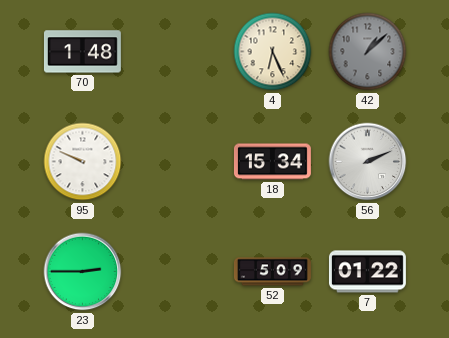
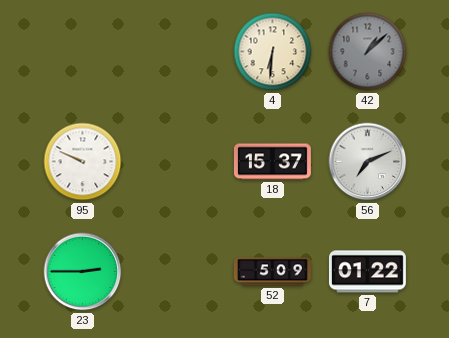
70: 1:48 -> none
4: 6:26 -> 6:31
18: 15:34 -> 15:37
56: 2:11 -> 7:11
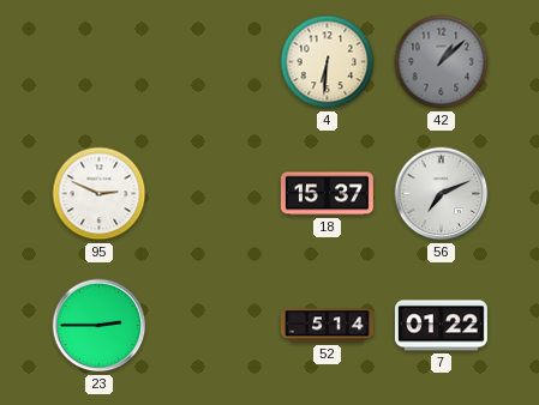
95: 9:49 -> 2:49
52: 5:09 -> 5:14
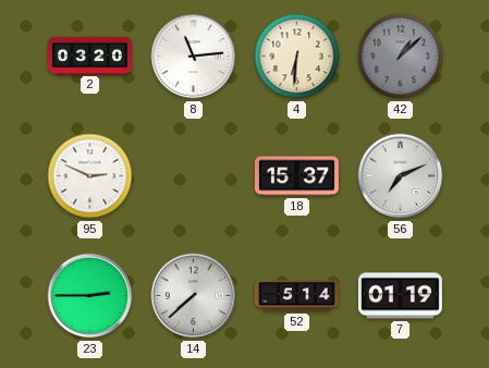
2: none -> 03:20
8: none -> 11:14
14: none -> 7:38
7: 01:22 -> 01:19
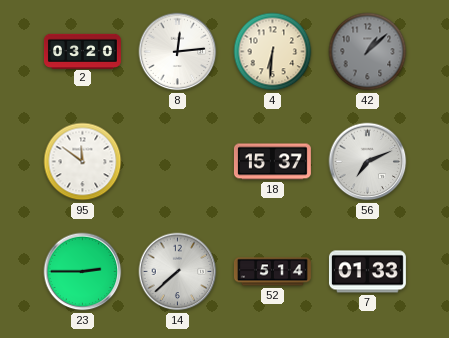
8: 11:14 -> 12:14
95: 2:49 -> 11:51
7: 01:19 -> 01:33
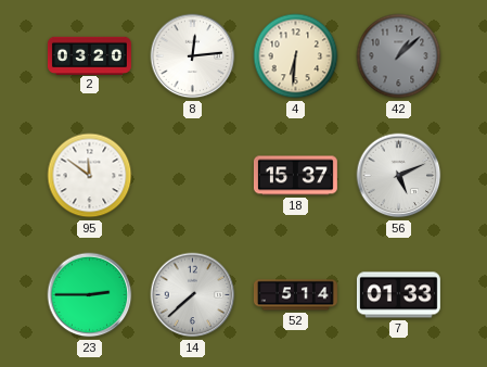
56: 7:11 -> 5:11
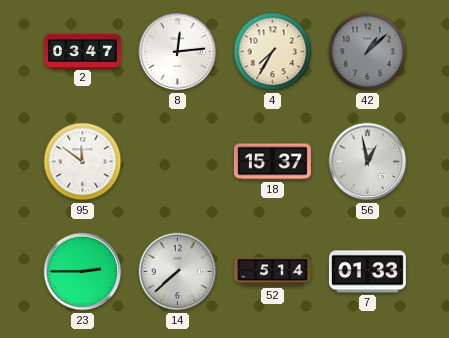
2: 03:20 -> 03:47
4: 6:31 -> 7:35
56: 5:11 -> 12:58
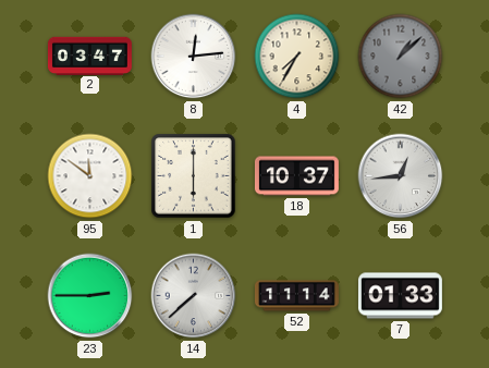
1: none -> 6:00
18: 15:37 -> 10:37
56: 12:58 -> 12:44
52: 5:14 -> 11:14
